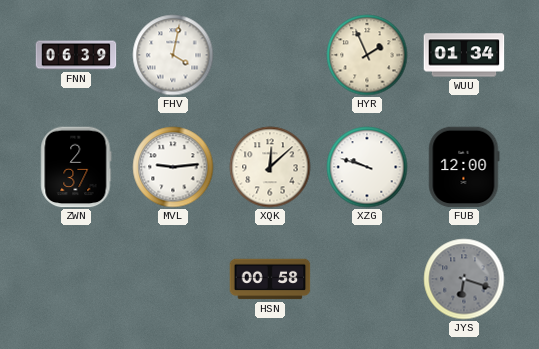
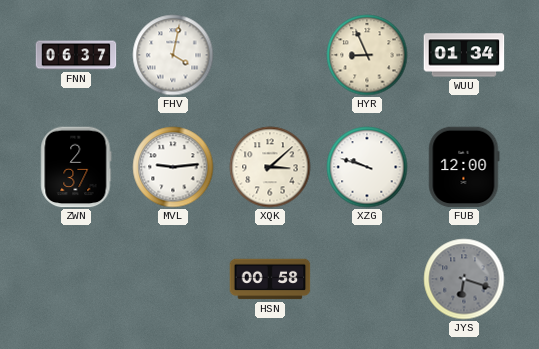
FNN: 06:39 -> 06:37
HYR: 1:56 -> 8:56
XQK: 12:08 -> 3:08
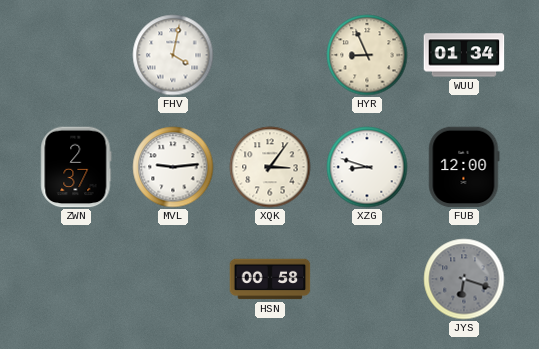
FNN: 06:37 -> none
XQK: 3:08 -> 3:06
XZG: 9:48 -> 8:48
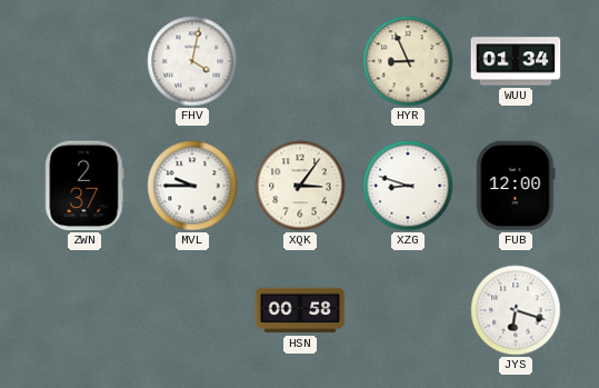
MVL: 9:14 -> 9:45
JYS dial: grey -> white
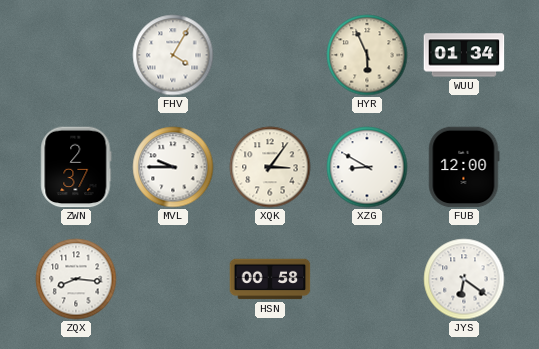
FHV: 4:02 -> 4:05
HYR: 8:56 -> 5:56
XZG: 8:48 -> 8:50
ZQX: none -> 8:16
JYS: 6:18 -> 6:21
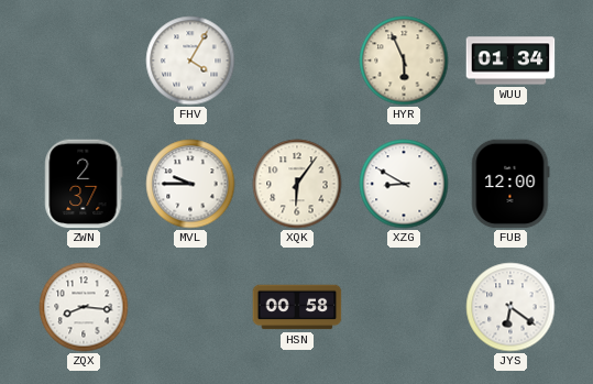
XQK: 3:06 -> 6:06
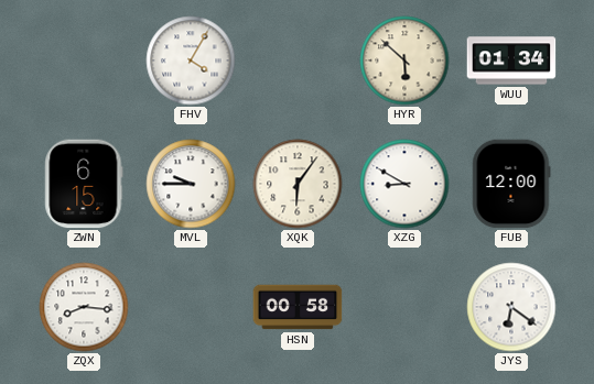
HYR: 5:56 -> 5:52
ZWN: 2:37 -> 6:15
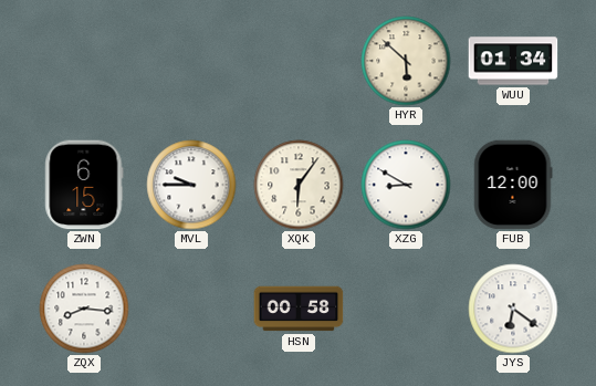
FHV: 4:05 -> none
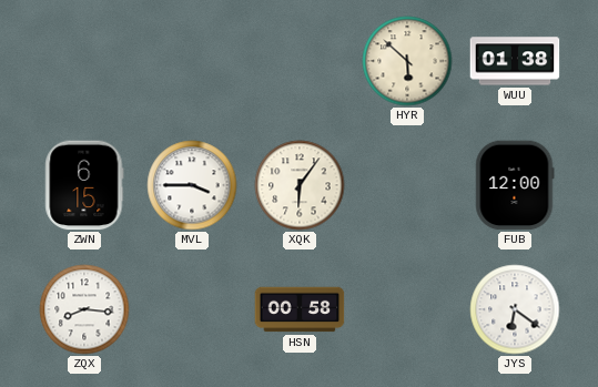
WUU: 01:34 -> 01:38
MVL: 9:45 -> 3:45
XZG: 8:50 -> none
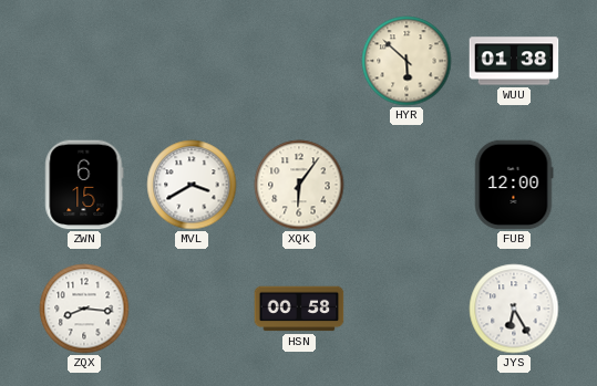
MVL: 3:45 -> 3:40
JYS: 6:21 -> 6:25
